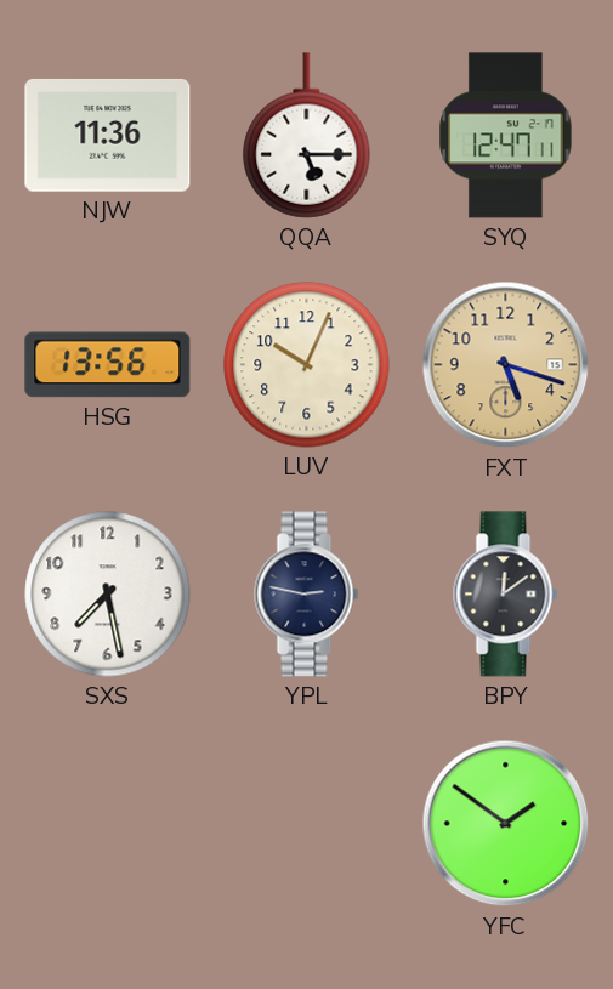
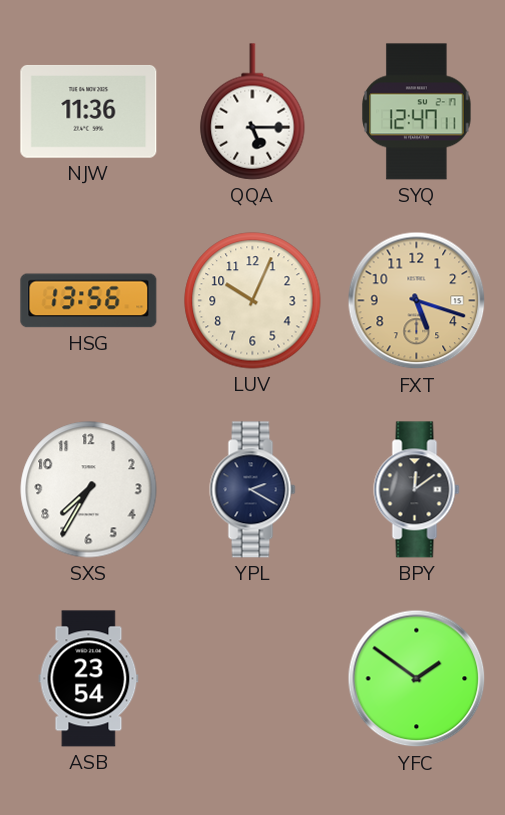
SXS: 7:28 -> 7:35
YPL: 2:47 -> 2:20
ASB: none -> 23:54
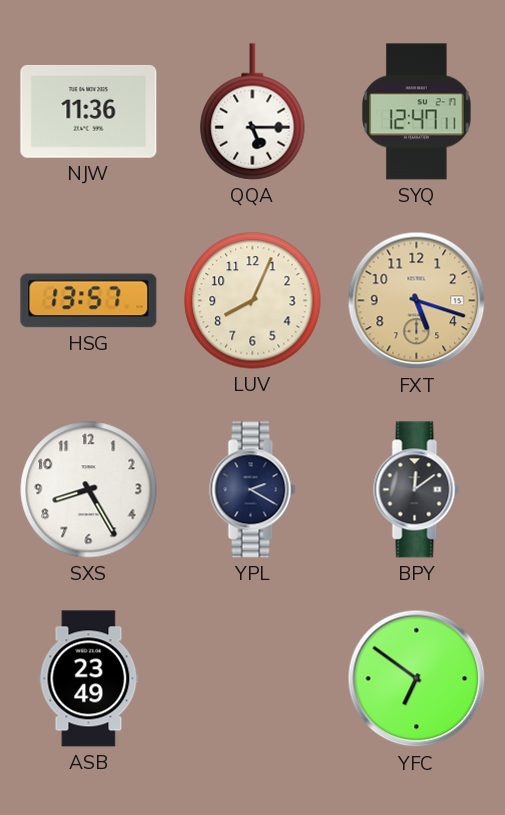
HSG: 13:56 -> 13:57
LUV: 10:04 -> 8:04
SXS: 7:35 -> 8:25
ASB: 23:54 -> 23:49
YFC: 1:51 -> 6:51
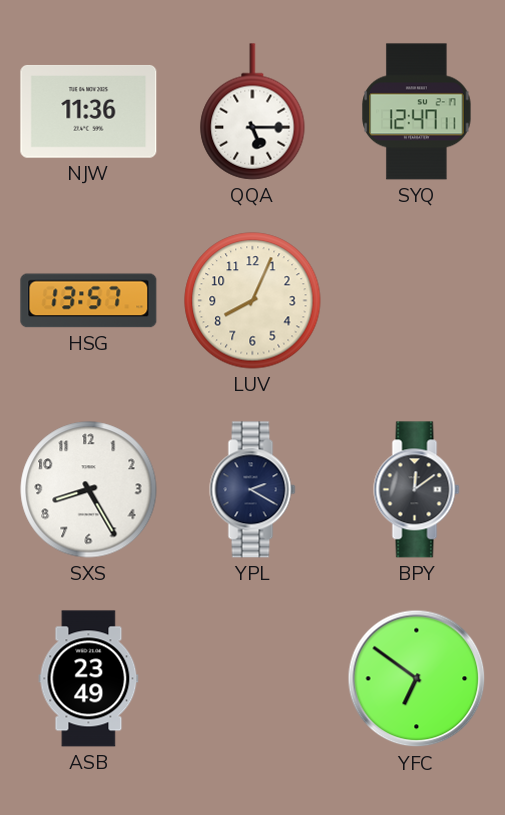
FXT: 5:18 -> none
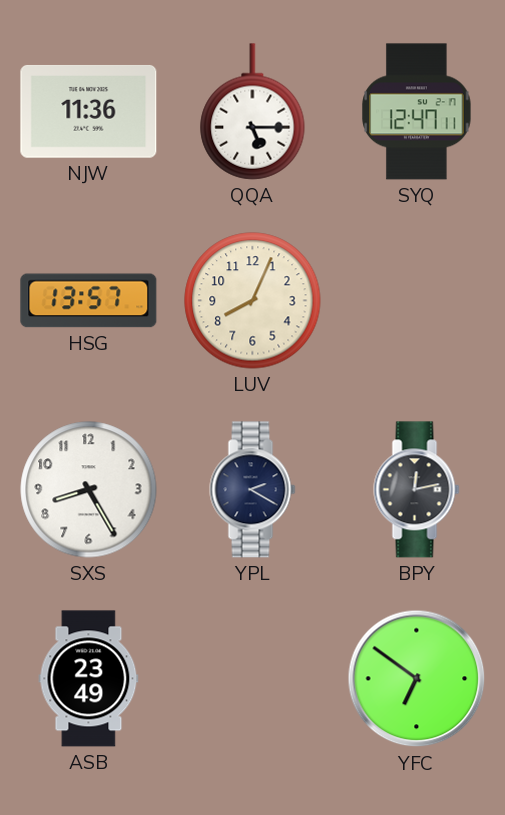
BPY: 12:09 -> 12:13
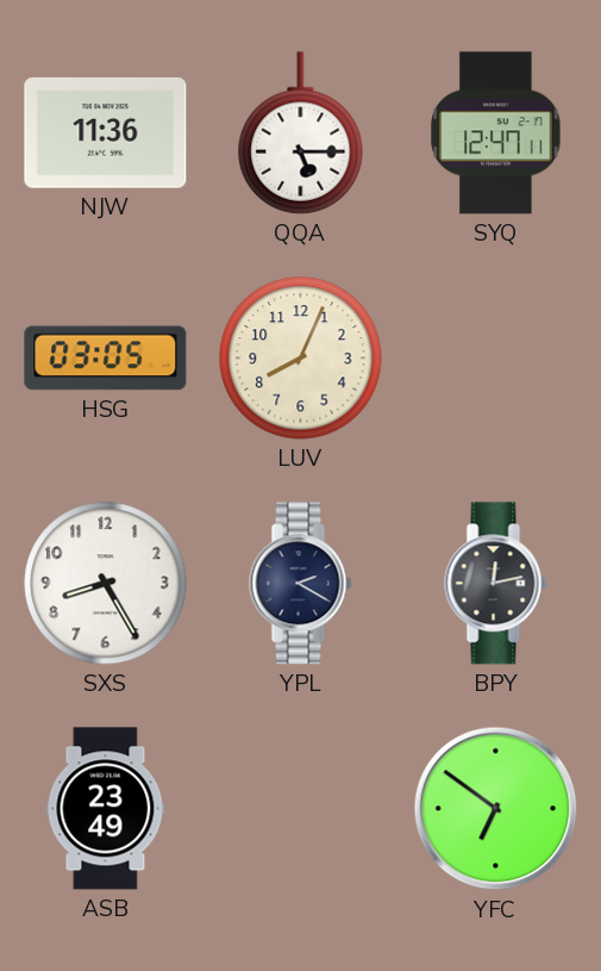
HSG: 13:57 -> 03:05
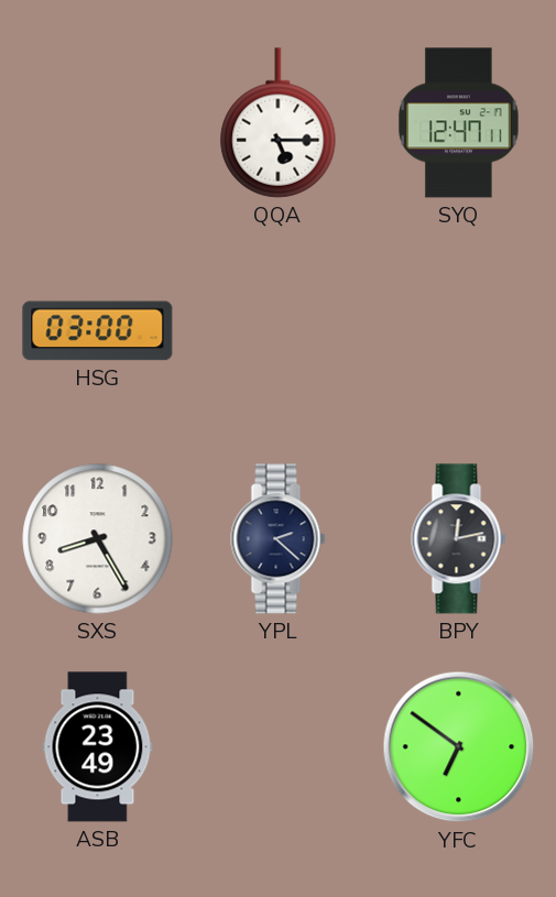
NJW: 11:36 -> none
HSG: 03:05 -> 03:00
LUV: 8:04 -> none
YPL: 2:20 -> 2:22
